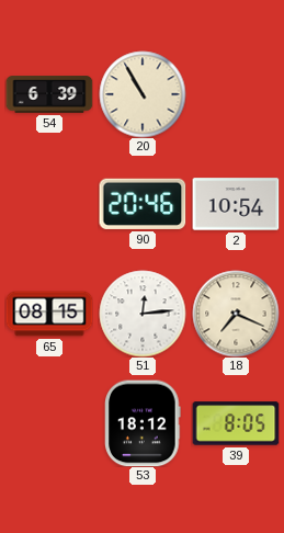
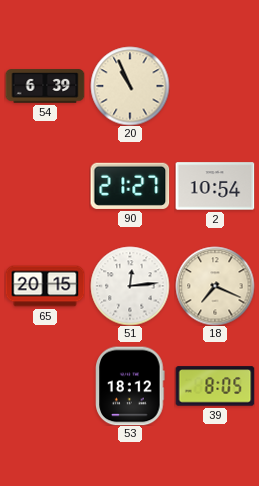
20: 10:55 -> 10:56
90: 20:46 -> 21:27
65: 08:15 -> 20:15
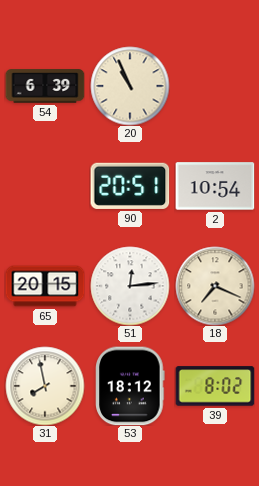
90: 21:27 -> 20:51
31: none -> 7:58
39: 8:05 -> 8:02
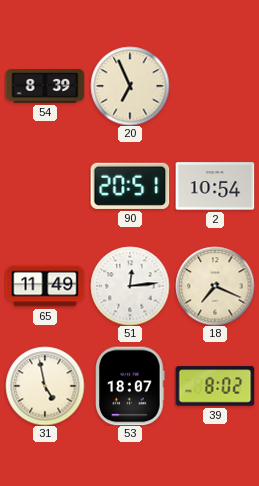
54: 6:39 -> 8:39
20: 10:56 -> 6:56
65: 20:15 -> 11:49
31: 7:58 -> 4:58
53: 18:12 -> 18:07
